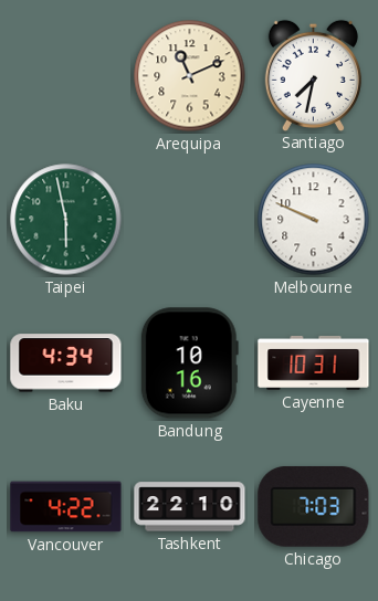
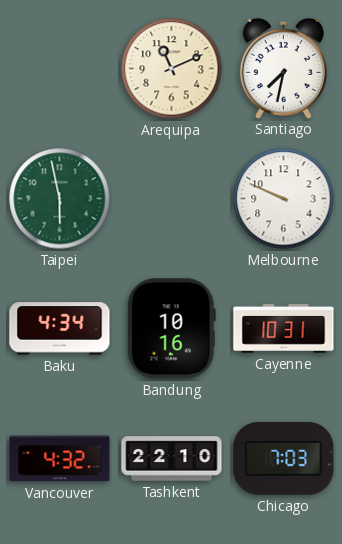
Vancouver: 4:22 -> 4:32
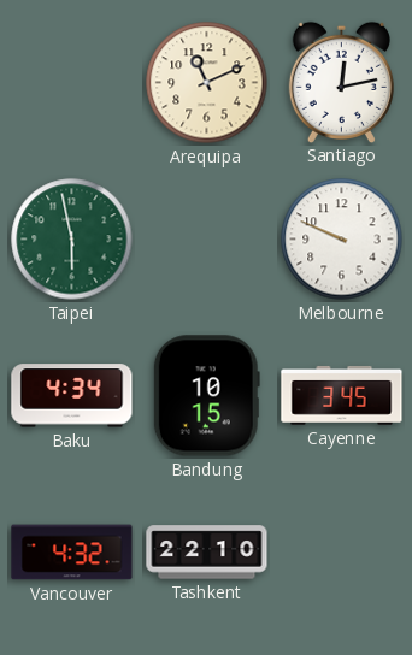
Santiago: 7:32 -> 12:13
Bandung: 10:16 -> 10:15
Cayenne: 10:31 -> 3:45
Chicago: 7:03 -> none
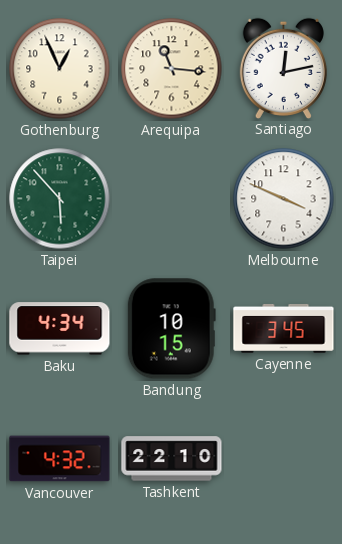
Gothenburg: none -> 12:56
Arequipa: 11:11 -> 11:16
Taipei: 5:58 -> 5:53
Melbourne: 9:49 -> 3:49
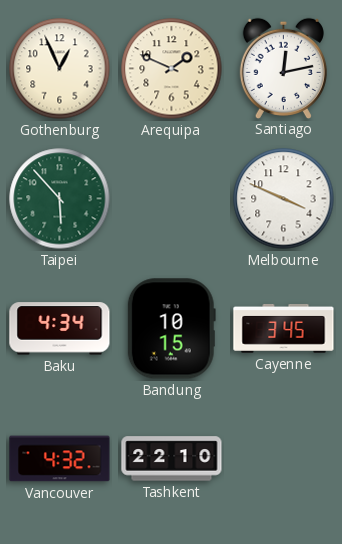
Arequipa: 11:16 -> 1:49
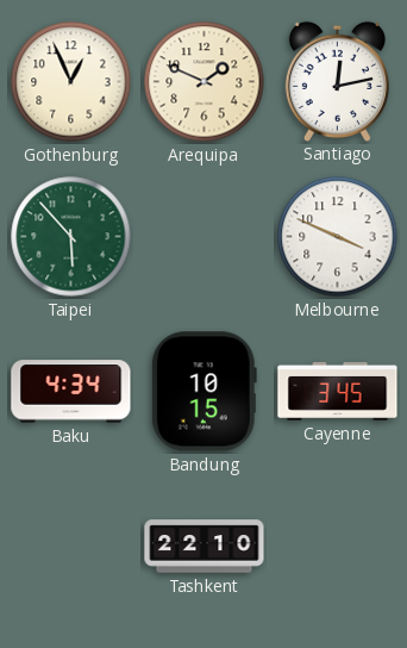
Vancouver: 4:32 -> none
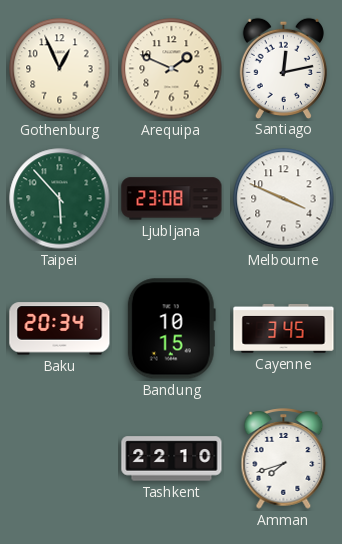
Ljubljana: none -> 23:08
Baku: 4:34 -> 20:34
Amman: none -> 7:42
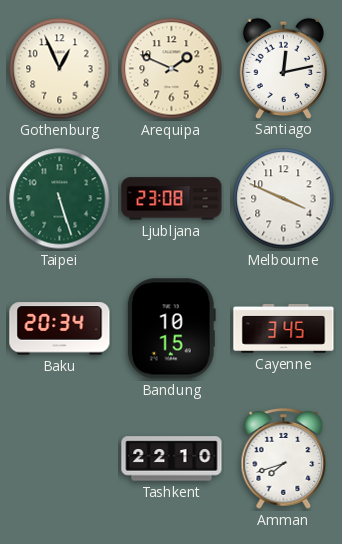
Taipei: 5:53 -> 5:27
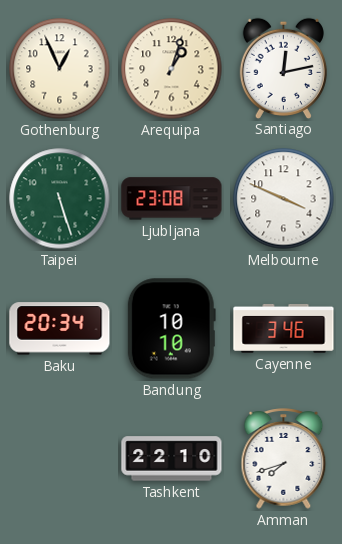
Arequipa: 1:49 -> 1:03
Bandung: 10:15 -> 10:10
Cayenne: 3:45 -> 3:46
